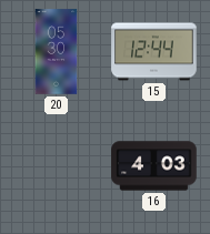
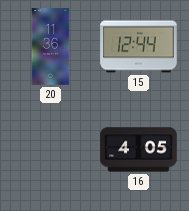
20: 05:30 -> 11:36
16: 4:03 -> 4:05
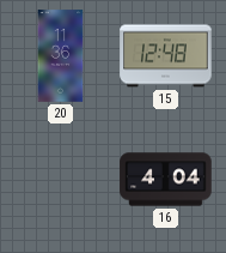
15: 12:44 -> 12:48
16: 4:05 -> 4:04
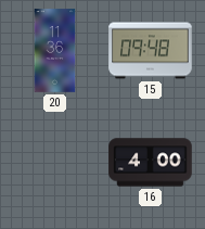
15: 12:48 -> 09:48
16: 4:04 -> 4:00
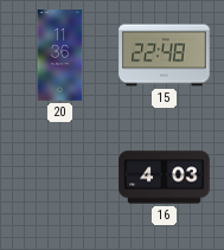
15: 09:48 -> 22:48
16: 4:00 -> 4:03
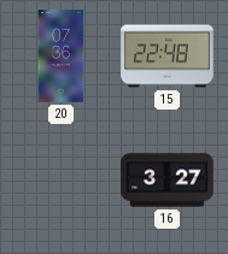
20: 11:36 -> 07:36
16: 4:03 -> 3:27
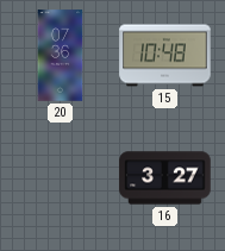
15: 22:48 -> 10:48
